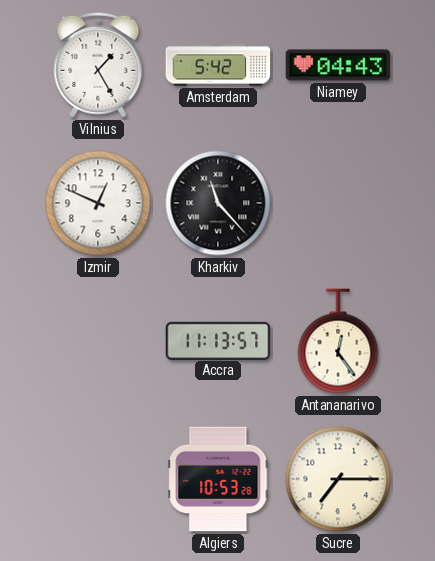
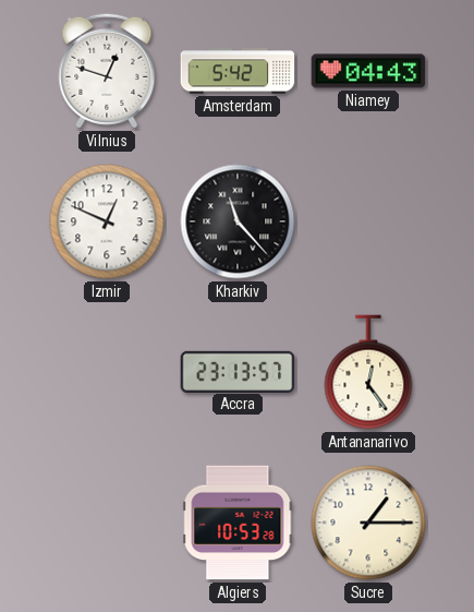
Vilnius: 1:25 -> 12:48
Accra: 11:13 -> 23:13
Sucre: 7:15 -> 1:15
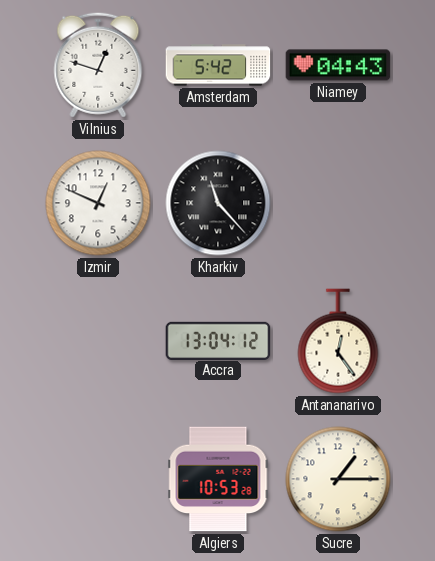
Accra: 23:13 -> 13:04
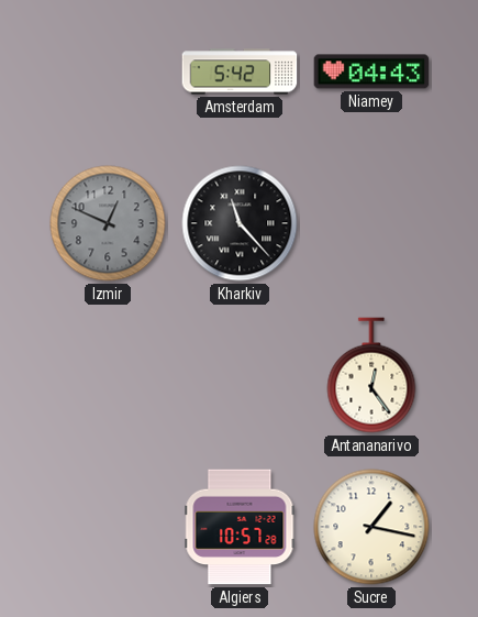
Vilnius: 12:48 -> none
Izmir dial: white -> grey
Accra: 13:04 -> none
Algiers: 10:53 -> 10:57
Sucre: 1:15 -> 1:17
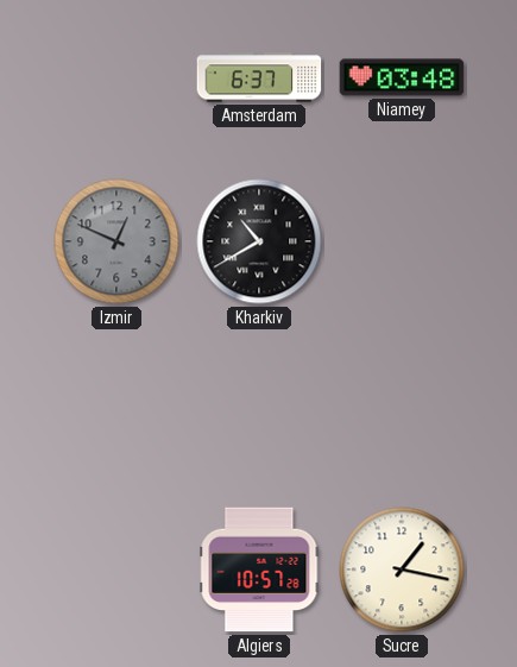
Amsterdam: 5:42 -> 6:37
Niamey: 04:43 -> 03:48
Kharkiv: 11:23 -> 10:40
Antananarivo: 12:24 -> none
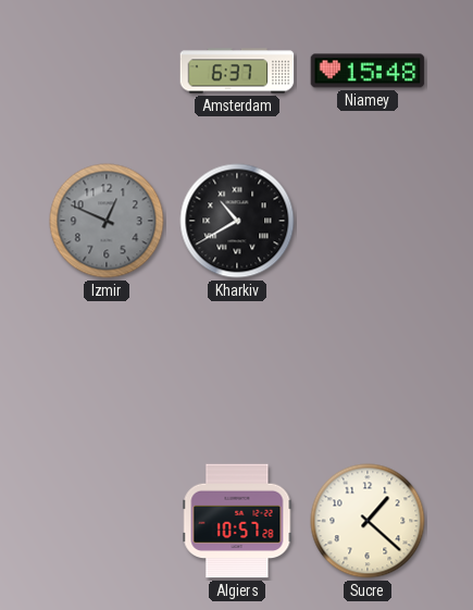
Niamey: 03:48 -> 15:48
Sucre: 1:17 -> 1:22
